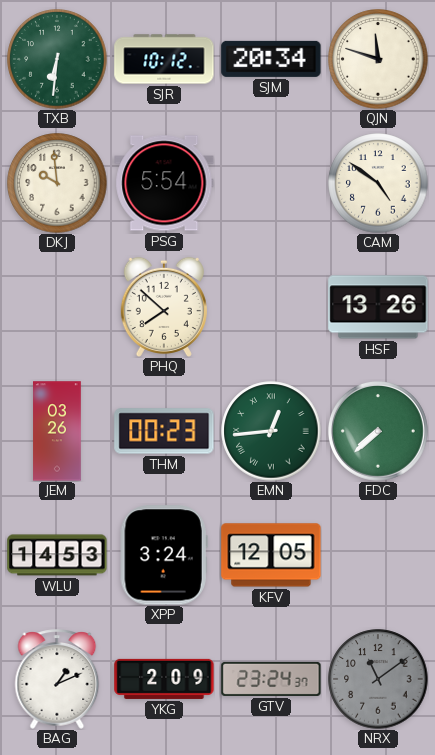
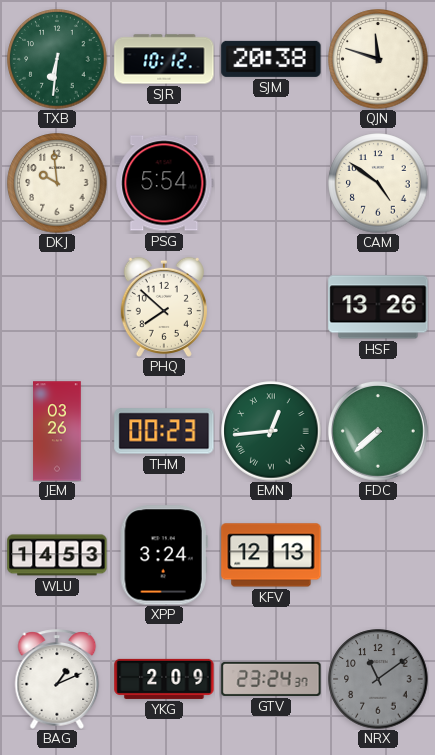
SJM: 20:34 -> 20:38
KFV: 12:05 -> 12:13
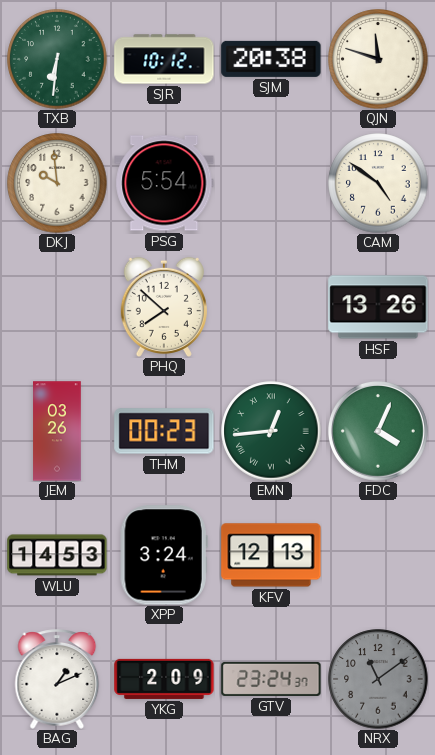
FDC: 7:38 -> 4:04
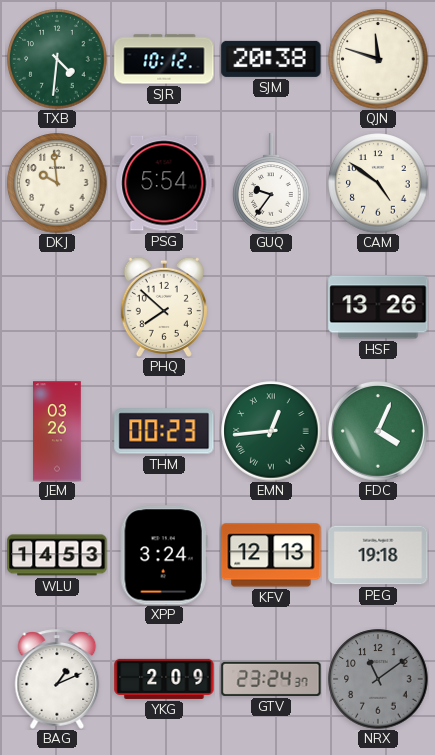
TXB: 6:31 -> 4:31
GUQ: none -> 9:36
PEG: none -> 19:18
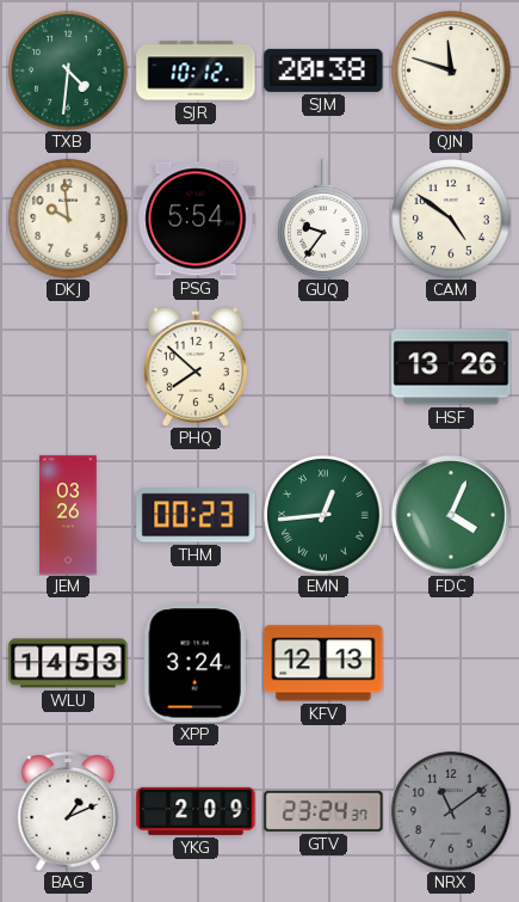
PEG: 19:18 -> none
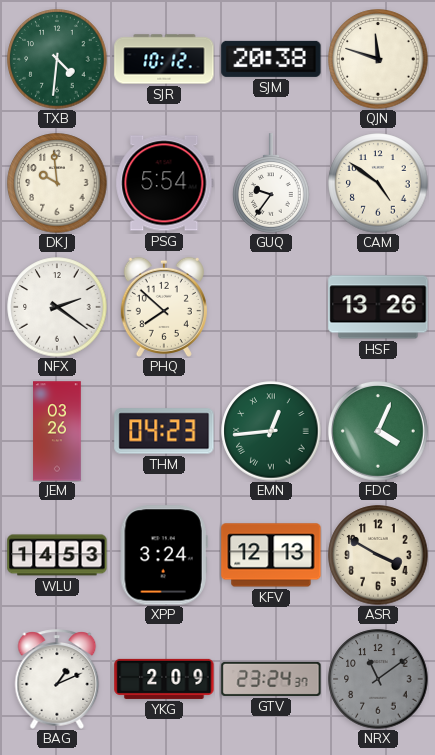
NFX: none -> 2:21
THM: 00:23 -> 04:23
ASR: none -> 3:50
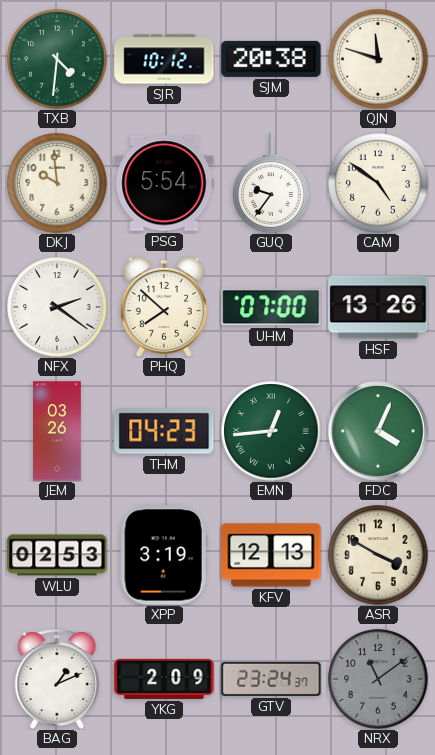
UHM: none -> 07:00
WLU: 14:53 -> 02:53
XPP: 3:24 -> 3:19
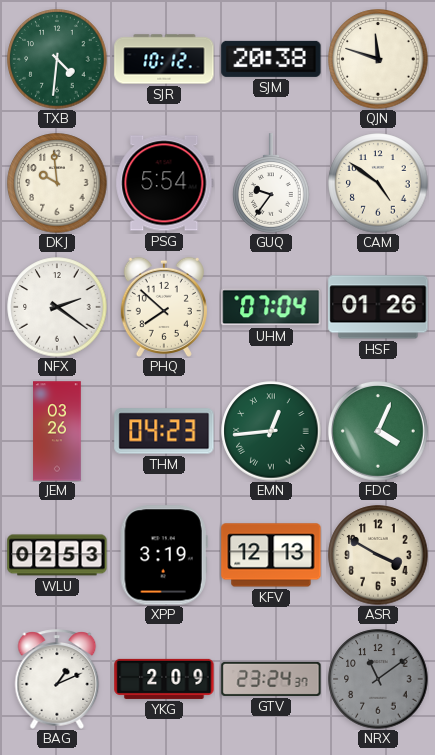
UHM: 07:00 -> 07:04
HSF: 13:26 -> 01:26
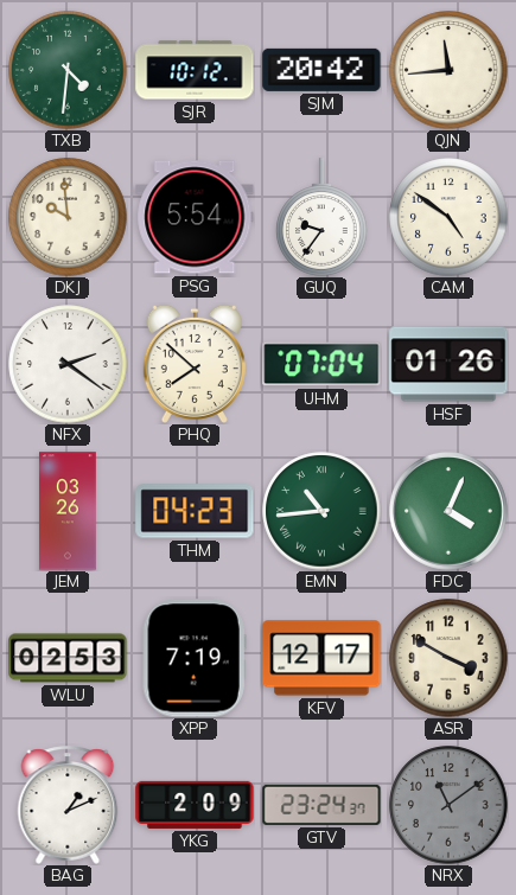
SJM: 20:38 -> 20:42
QJN: 11:48 -> 11:44
EMN: 12:44 -> 10:44
XPP: 3:19 -> 7:19
KFV: 12:13 -> 12:17
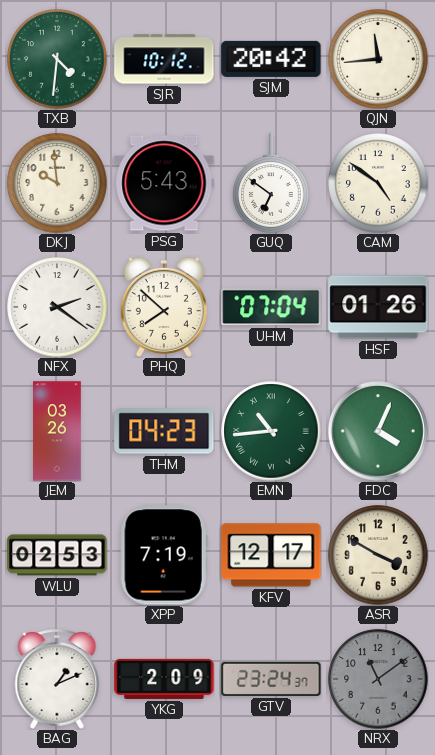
PSG: 5:54 -> 5:43
GUQ: 9:36 -> 6:51
